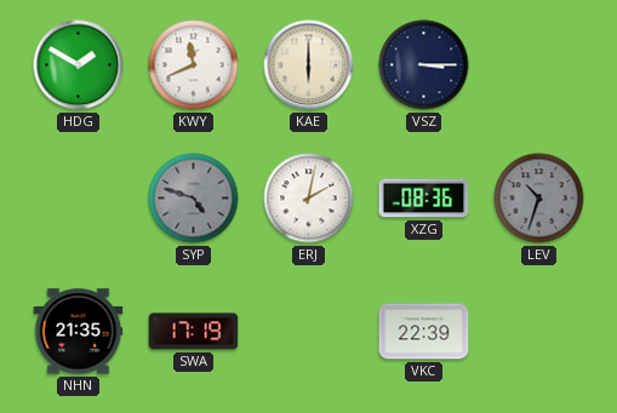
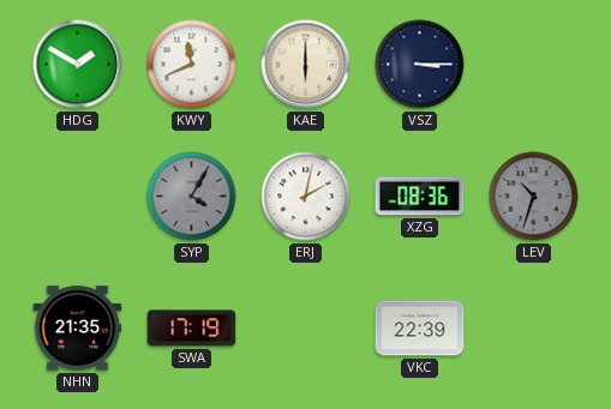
SYP: 4:48 -> 4:05
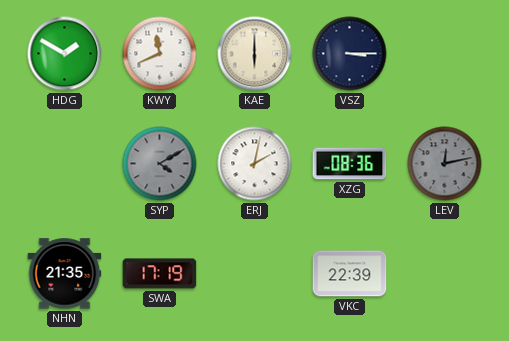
SYP: 4:05 -> 4:10
LEV: 10:33 -> 12:13
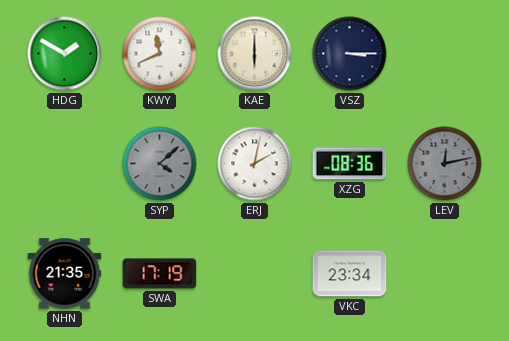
SYP: 4:10 -> 4:08
VKC: 22:39 -> 23:34
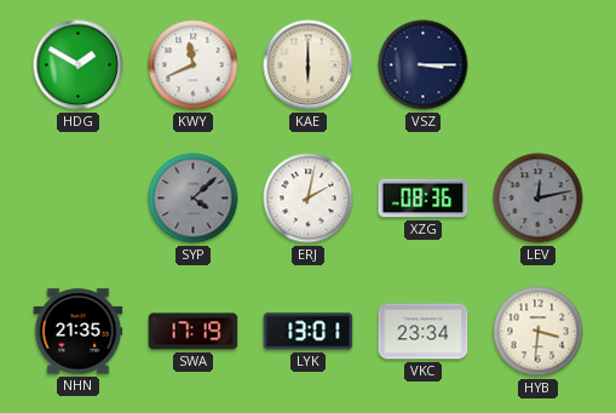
LYK: none -> 13:01
HYB: none -> 3:31
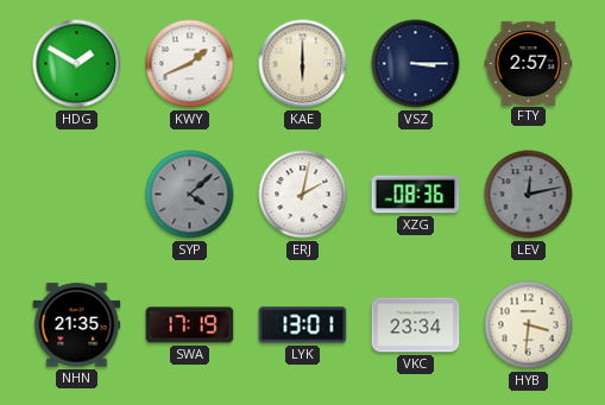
KWY: 11:41 -> 1:41
FTY: none -> 2:57
